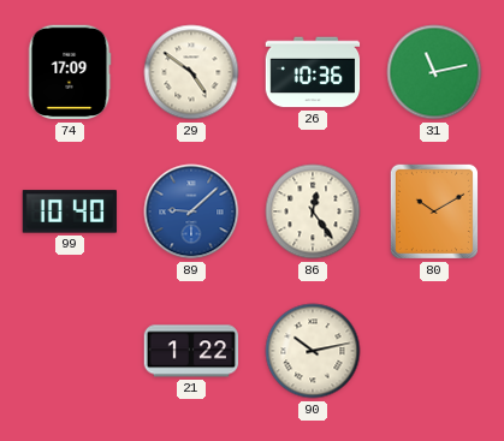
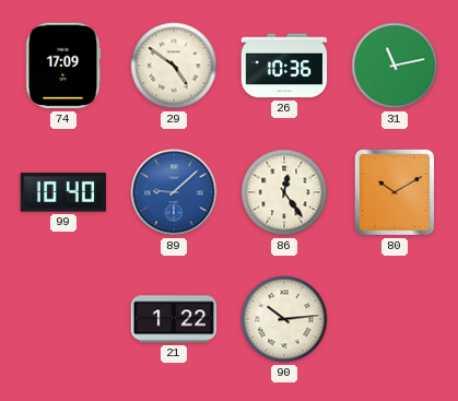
90: 10:13 -> 10:14
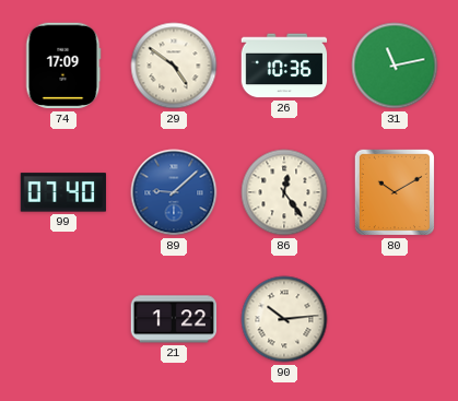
99: 10:40 -> 07:40
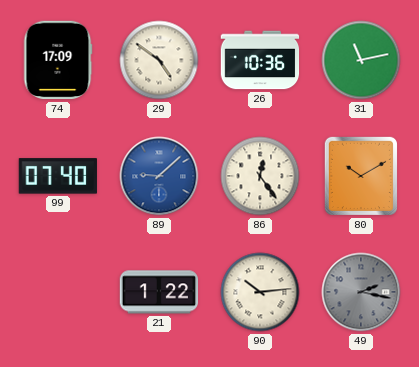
49: none -> 2:17
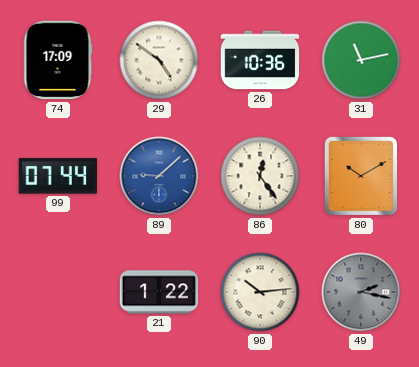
99: 07:40 -> 07:44
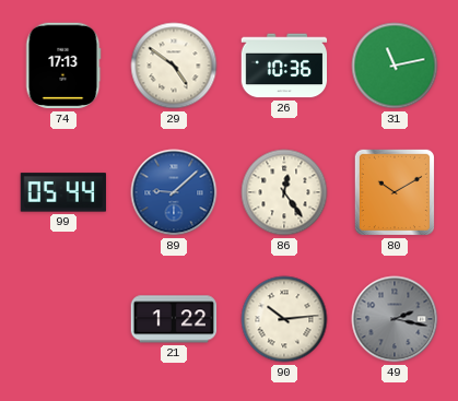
74: 17:09 -> 17:13
99: 07:44 -> 05:44
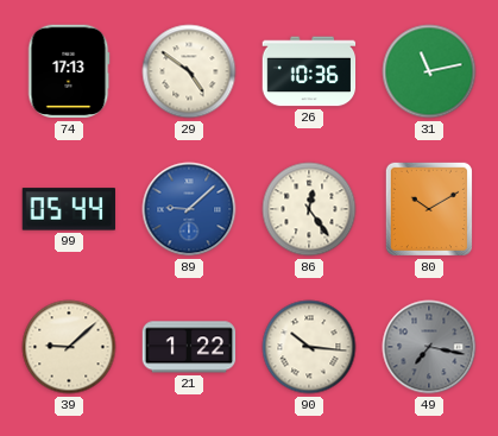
39: none -> 9:08
90: 10:14 -> 10:16
49: 2:17 -> 7:17
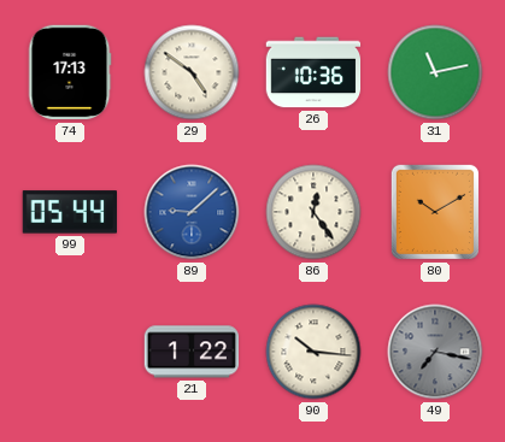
39: 9:08 -> none
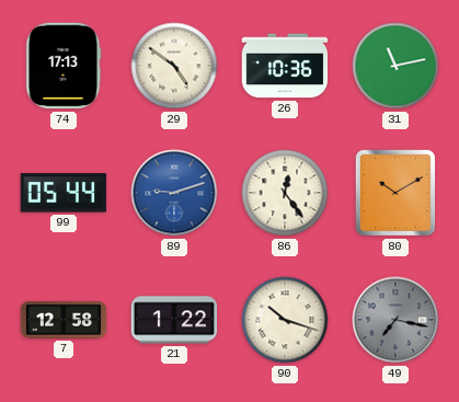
89: 9:08 -> 9:12
7: none -> 12:58
90: 10:16 -> 10:18
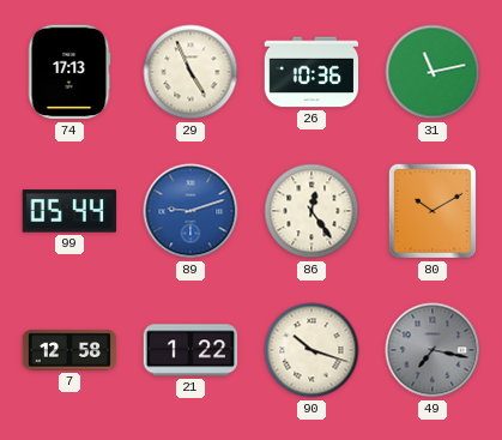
29: 4:51 -> 4:56
